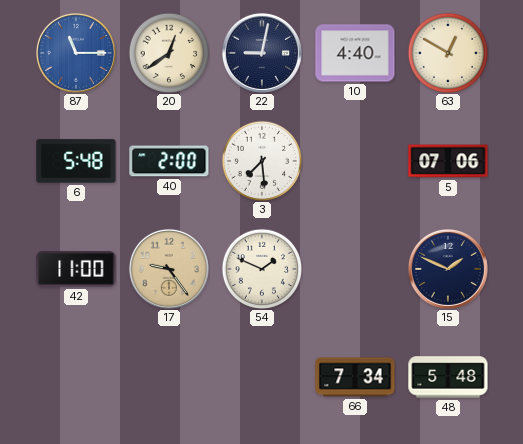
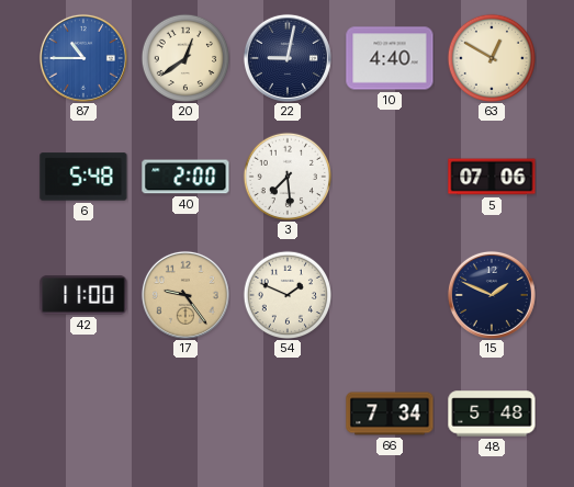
87: 11:15 -> 10:45
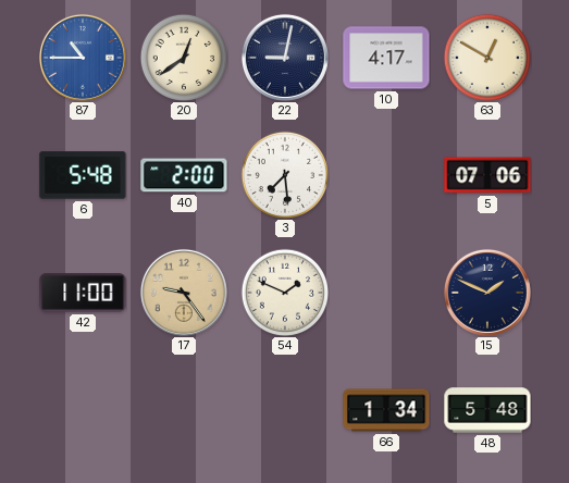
10: 4:40 -> 4:17
66: 7:34 -> 1:34
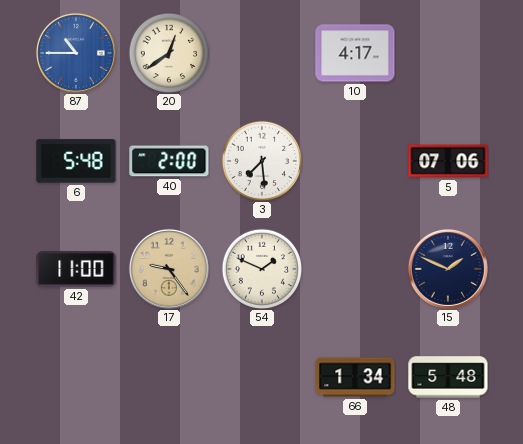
22: 9:02 -> none
63: 12:50 -> none
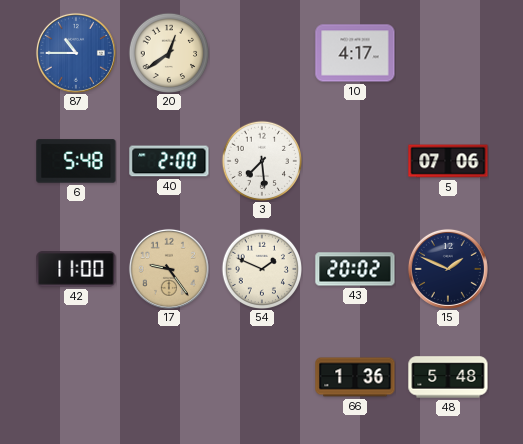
43: none -> 20:02
66: 1:34 -> 1:36
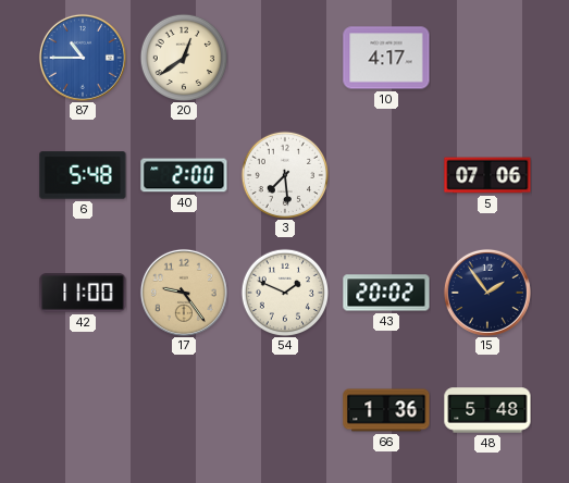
15: 1:49 -> 1:54
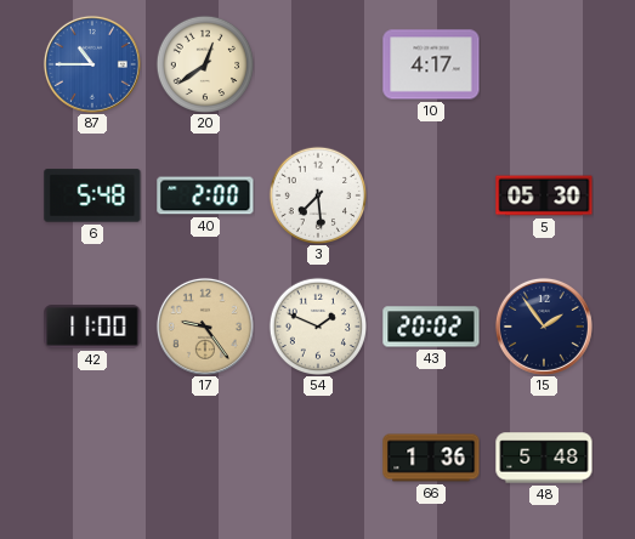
5: 07:06 -> 05:30
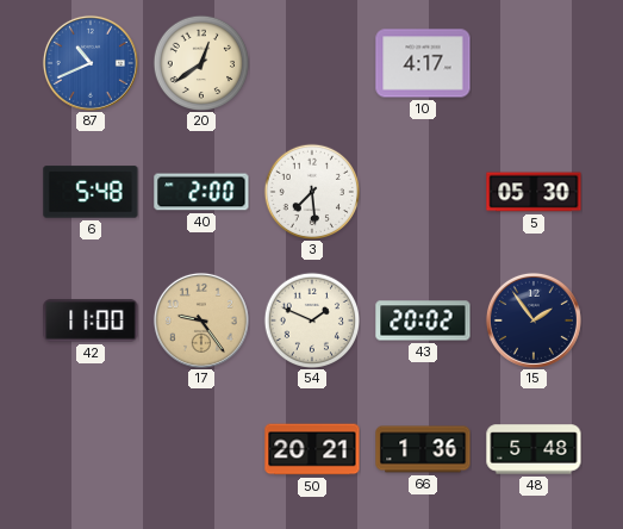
87: 10:45 -> 10:41
50: none -> 20:21
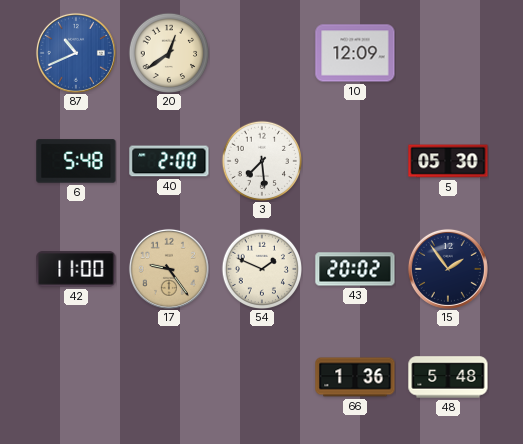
10: 4:17 -> 12:09
50: 20:21 -> none
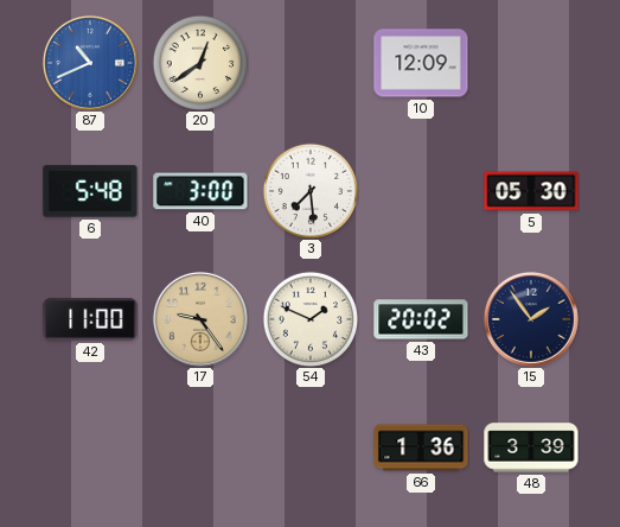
40: 2:00 -> 3:00
48: 5:48 -> 3:39
